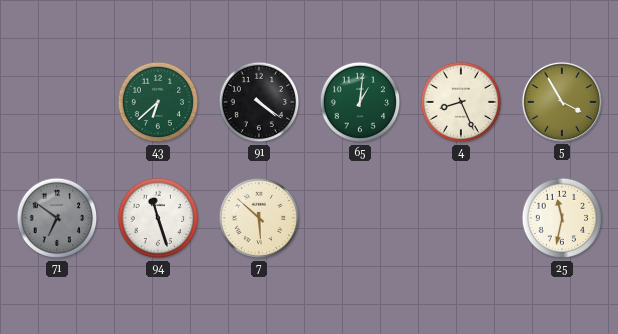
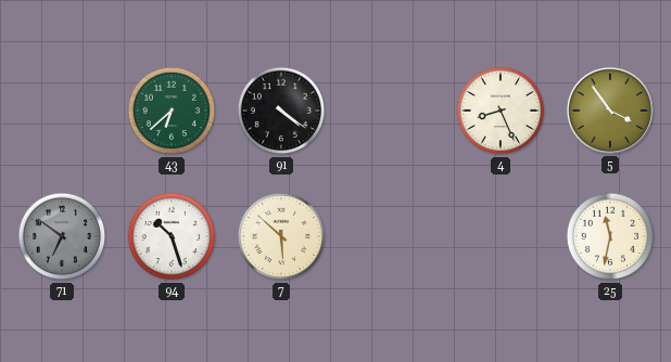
65: 1:01 -> none
5: 3:55 -> 3:54
94: 11:27 -> 10:27
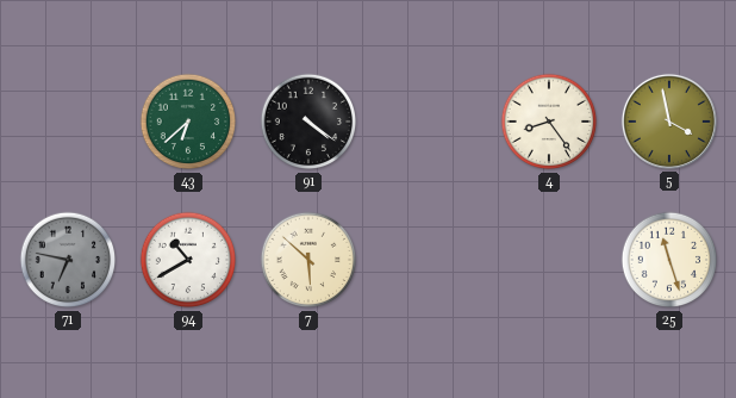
4: 8:26 -> 8:24
5: 3:54 -> 3:58
71: 6:51 -> 6:47
94: 10:27 -> 10:40
25: 11:32 -> 11:27
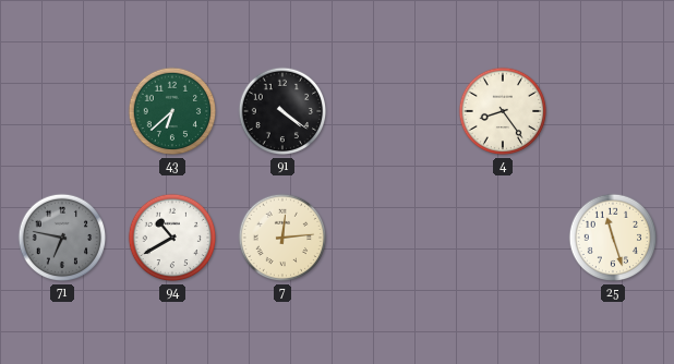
5: 3:58 -> none
7: 5:52 -> 12:14
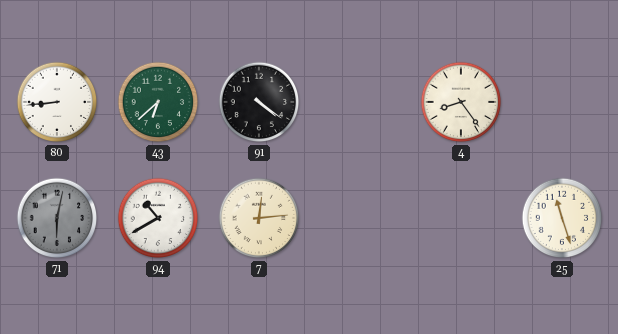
80: none -> 8:44
71: 6:47 -> 6:02
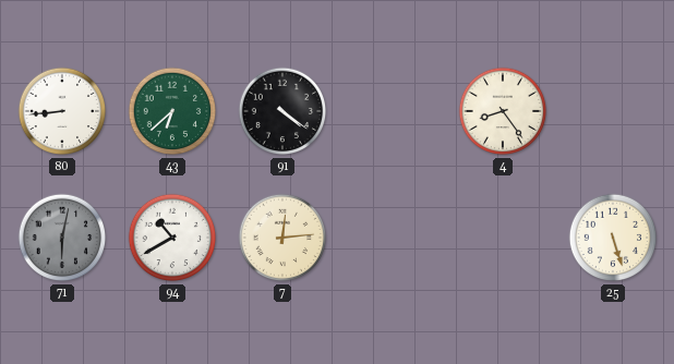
25: 11:27 -> 5:27
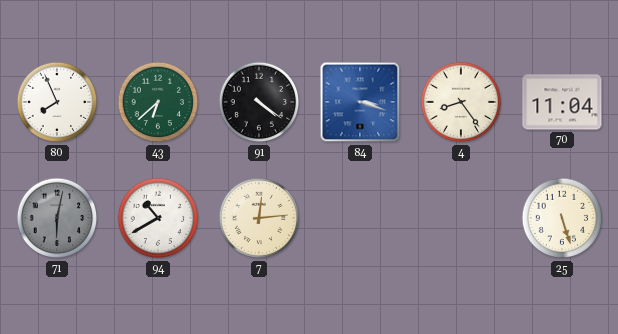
80: 8:44 -> 7:56
84: none -> 3:18
70: none -> 11:04
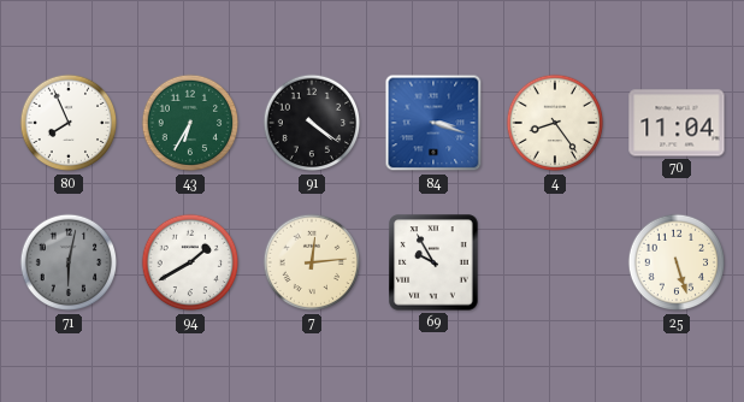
43: 6:38 -> 6:35
94: 10:40 -> 1:40
69: none -> 9:55
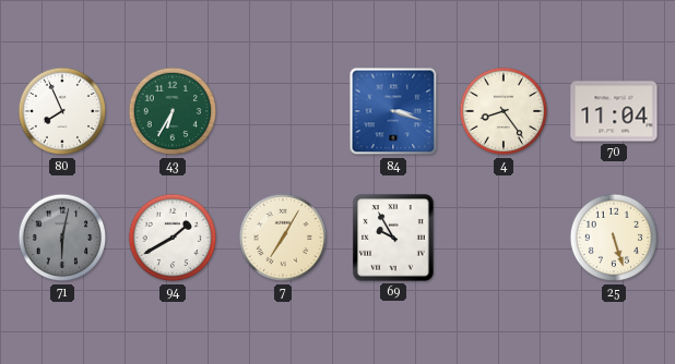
91: 4:21 -> none
7: 12:14 -> 7:05
